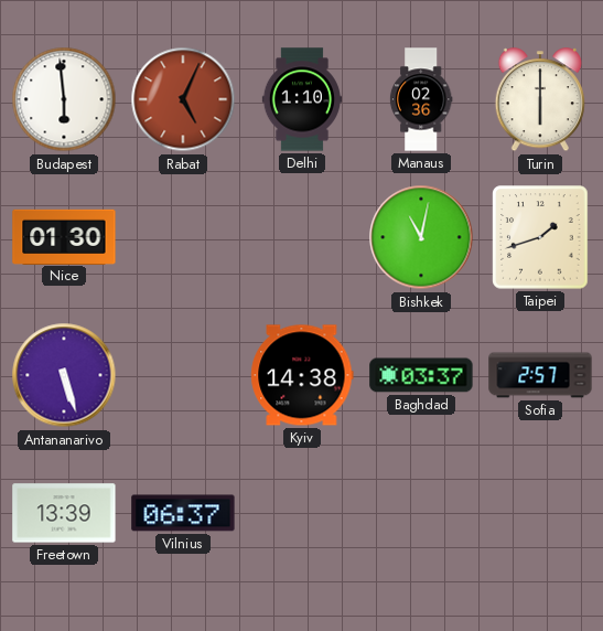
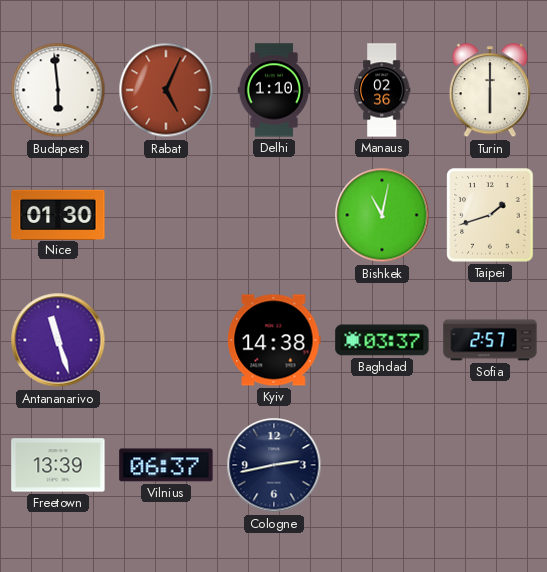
Antananarivo: 5:27 -> 11:27
Cologne: none -> 2:43
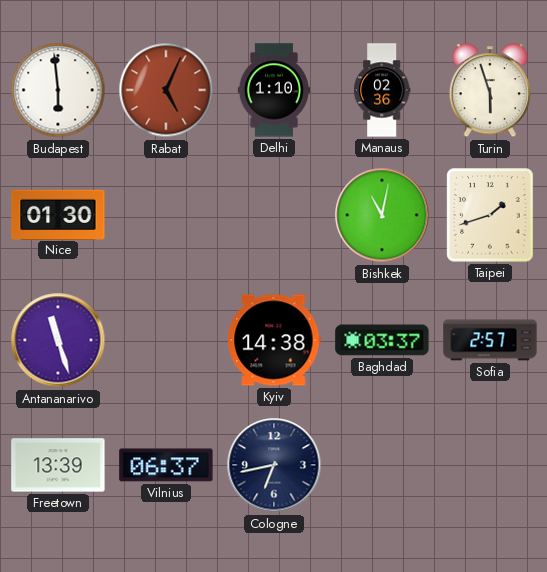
Turin: 6:00 -> 5:57
Cologne: 2:43 -> 6:43
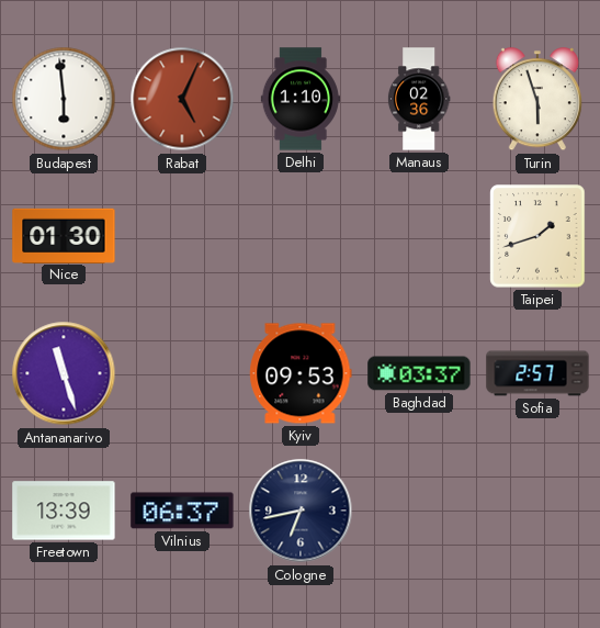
Bishkek: 11:02 -> none
Kyiv: 14:38 -> 09:53
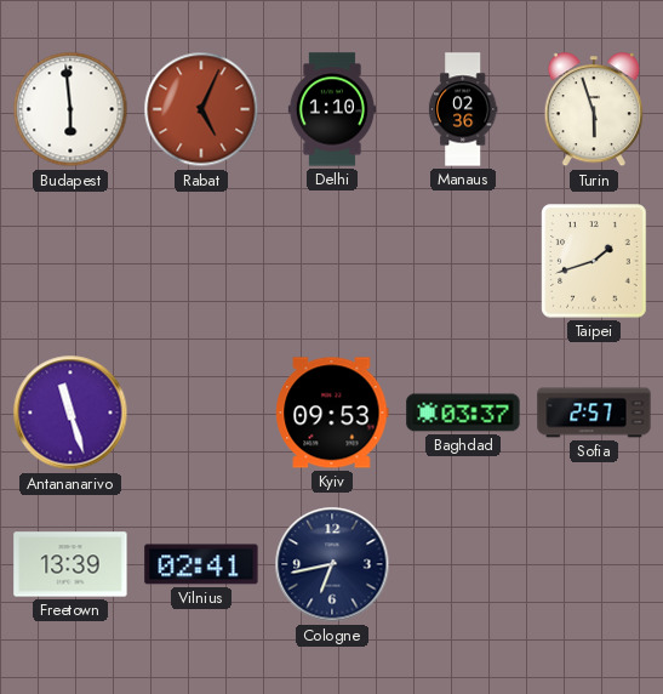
Nice: 01:30 -> none
Vilnius: 06:37 -> 02:41
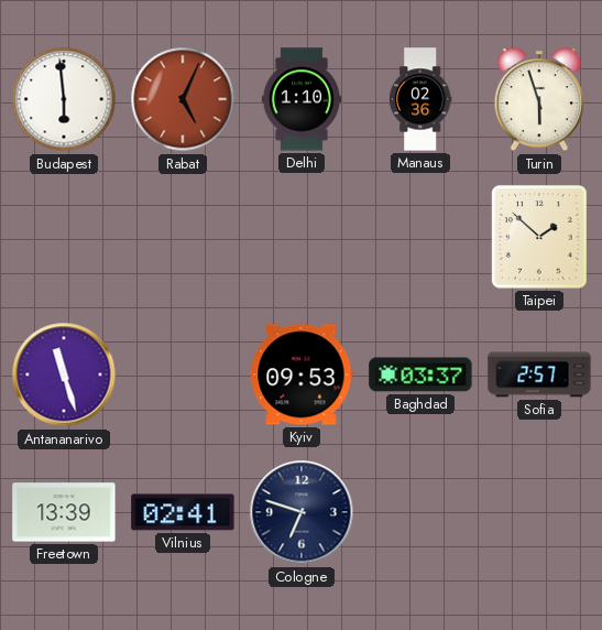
Taipei: 1:42 -> 1:52
Cologne: 6:43 -> 6:48
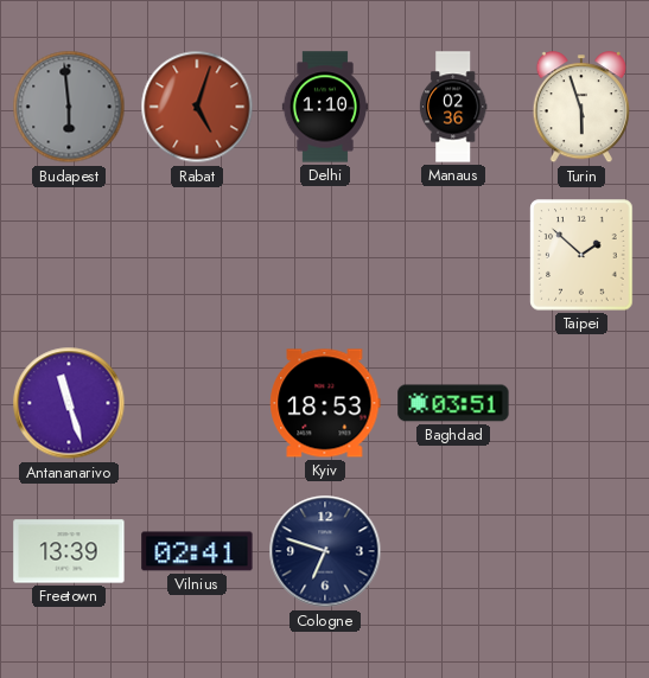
Budapest dial: white -> grey
Rabat: 5:04 -> 5:03
Kyiv: 09:53 -> 18:53
Baghdad: 03:37 -> 03:51
Sofia: 2:57 -> none
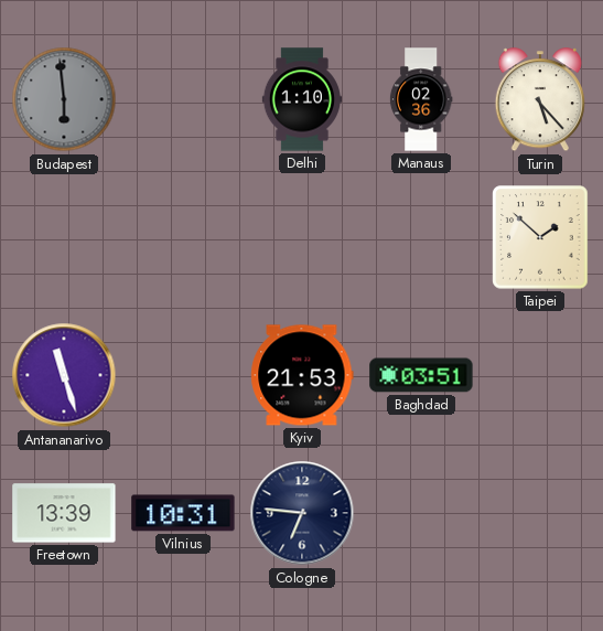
Rabat: 5:03 -> none
Turin: 5:57 -> 5:23
Kyiv: 18:53 -> 21:53
Vilnius: 02:41 -> 10:31
Cologne: 6:48 -> 6:46
